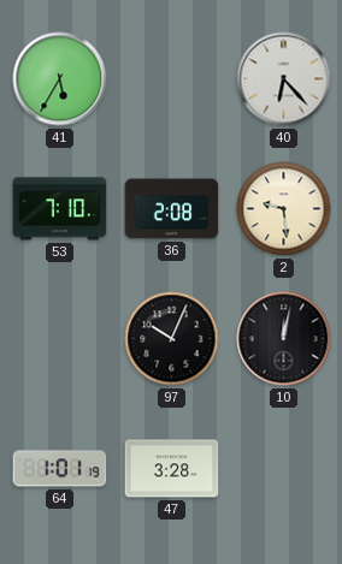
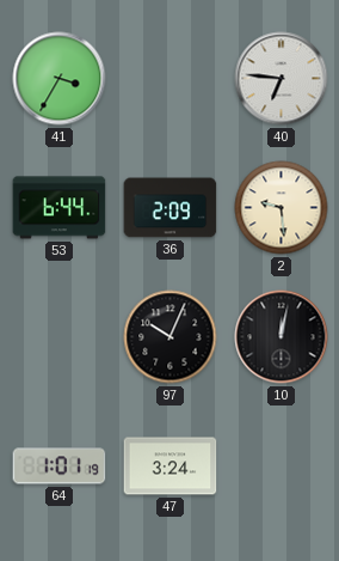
41: 5:35 -> 3:35
40: 6:23 -> 6:46
53: 7:10 -> 6:44
36: 2:08 -> 2:09
47: 3:28 -> 3:24
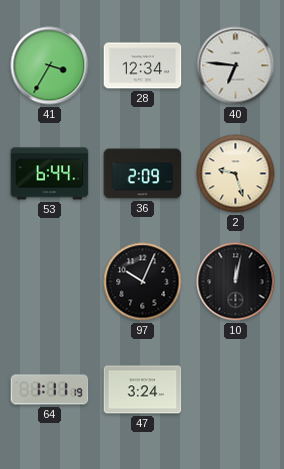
28: none -> 12:34
2: 9:29 -> 9:27
64: 1:01 -> 1:11
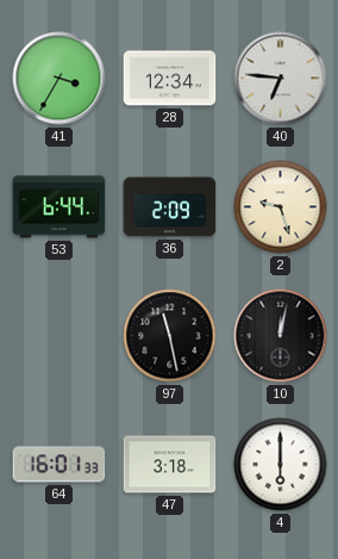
97: 10:04 -> 11:28
64: 1:11 -> 16:01
47: 3:24 -> 3:18
4: none -> 6:00
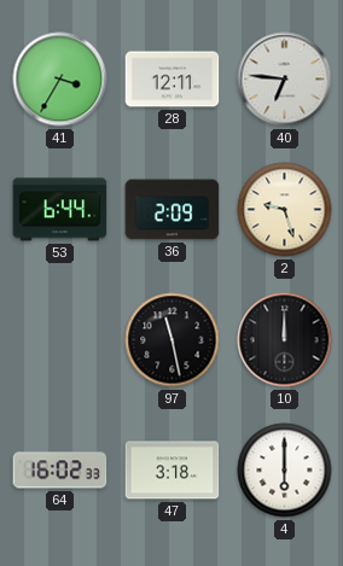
28: 12:34 -> 12:11
10: 12:02 -> 12:00
64: 16:01 -> 16:02
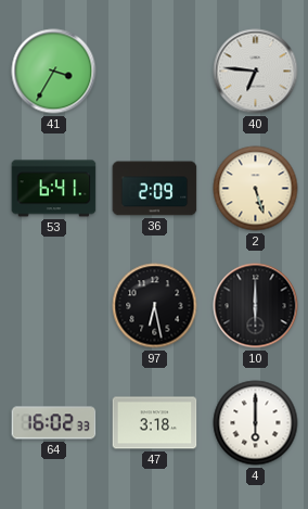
28: 12:11 -> none
53: 6:44 -> 6:41
2: 9:27 -> 5:27
97: 11:28 -> 6:28
10: 12:00 -> 6:00
